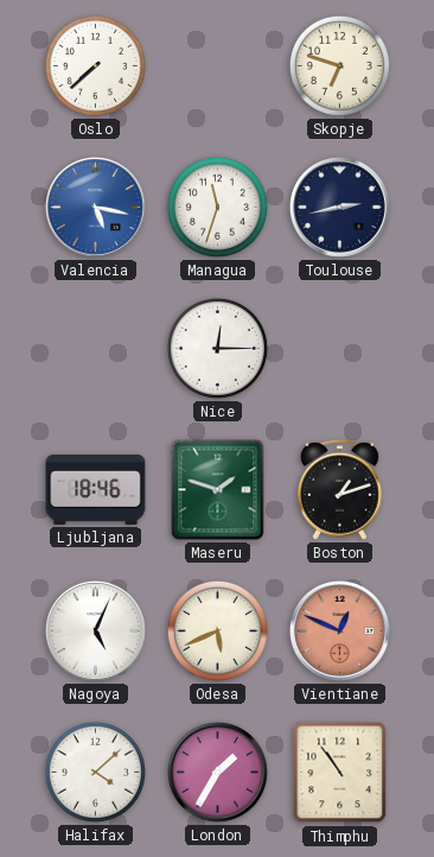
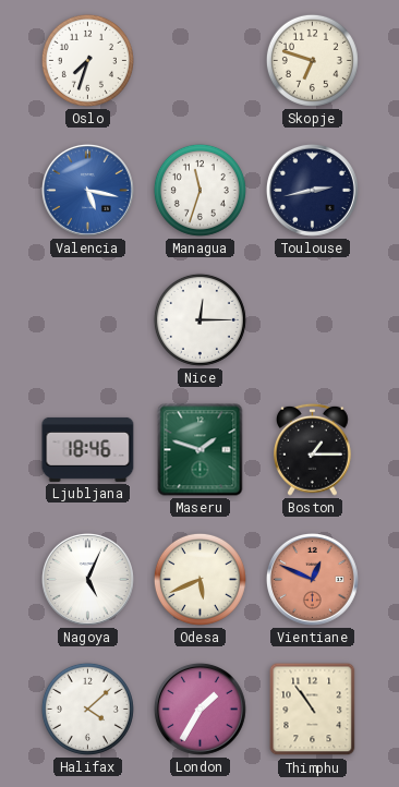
Oslo: 7:38 -> 7:33
Boston: 1:12 -> 1:15
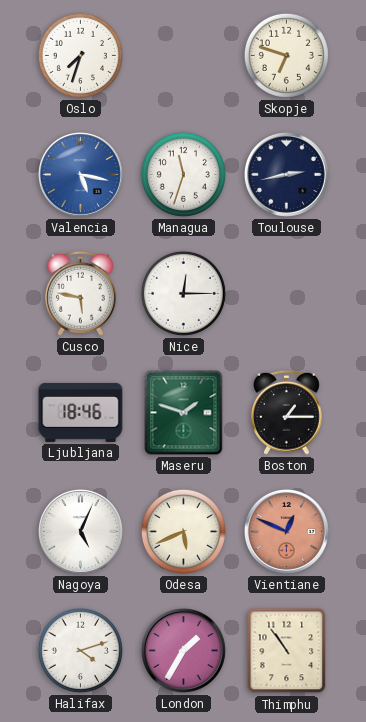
Cusco: none -> 5:47
Halifax: 4:08 -> 4:12
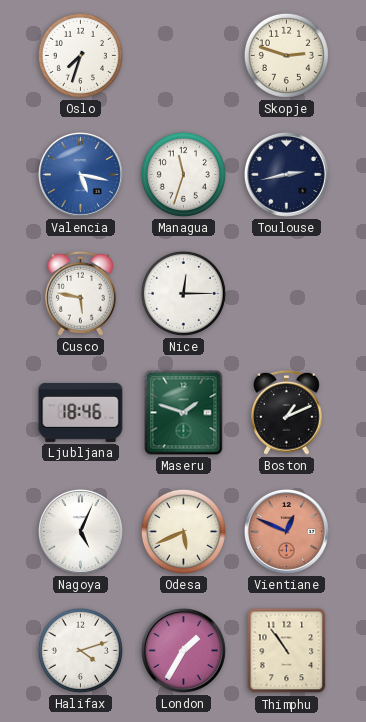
Skopje: 6:48 -> 2:48
Boston: 1:15 -> 1:11
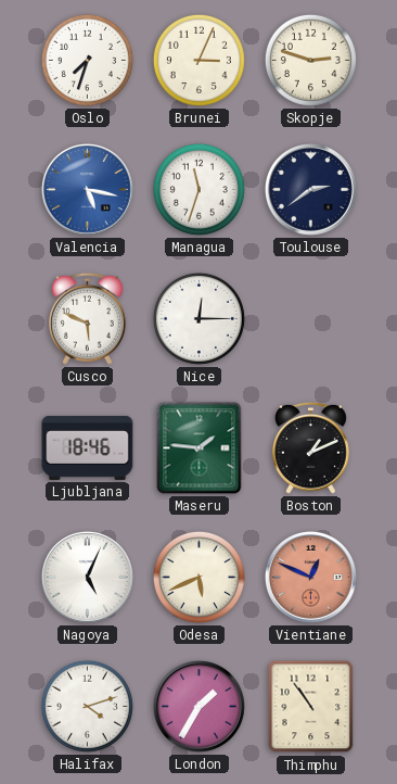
Brunei: none -> 3:04
Toulouse: 2:43 -> 2:39
Cusco: 5:47 -> 5:49
Maseru: 1:48 -> 1:46
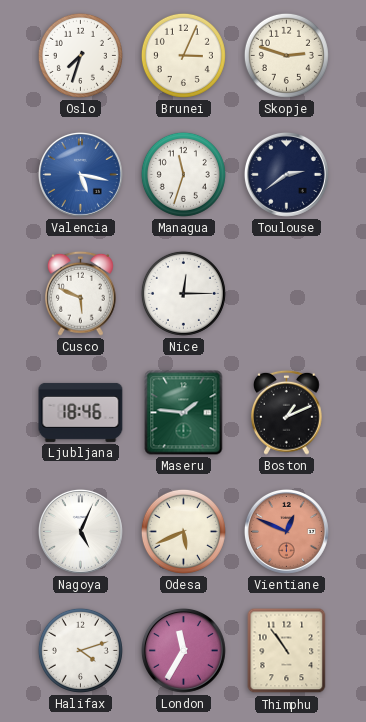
London: 1:35 -> 11:35
